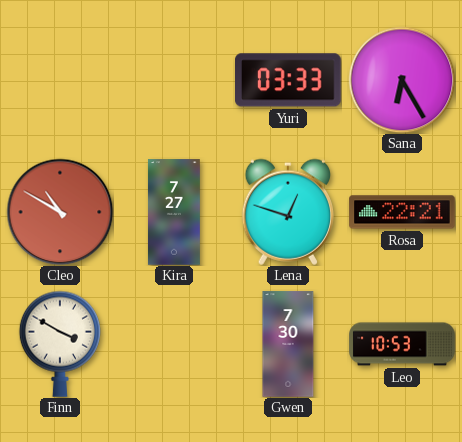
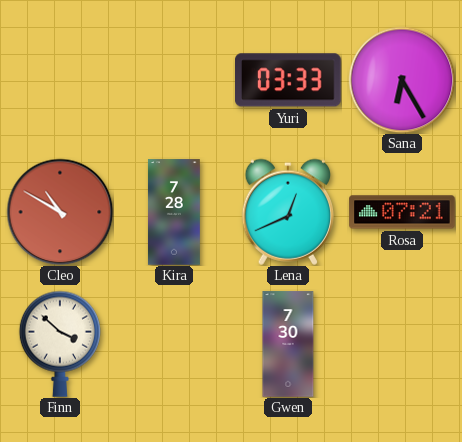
Kira: 7:27 -> 7:28
Lena: 12:48 -> 12:41
Rosa: 22:21 -> 07:21
Finn: 3:50 -> 3:52
Leo: 10:53 -> none
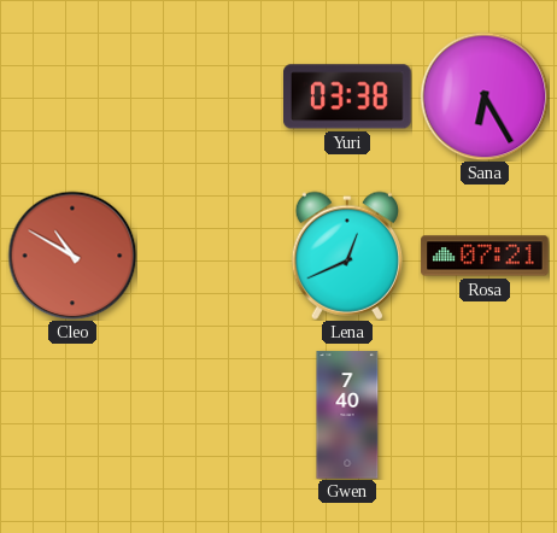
Yuri: 03:33 -> 03:38
Kira: 7:28 -> none
Finn: 3:52 -> none
Gwen: 7:30 -> 7:40
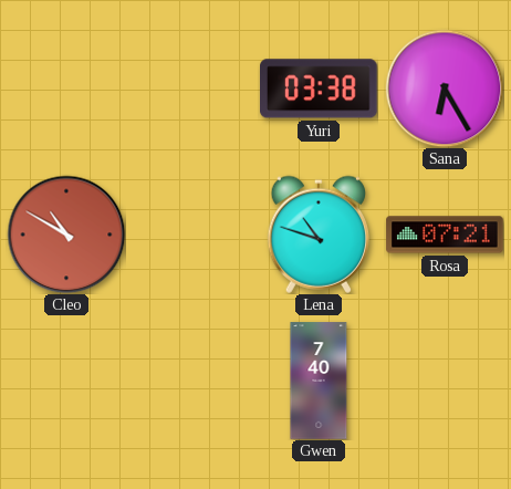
Lena: 12:41 -> 10:48
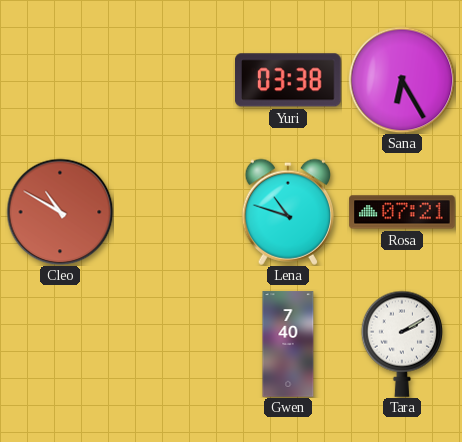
Tara: none -> 2:10
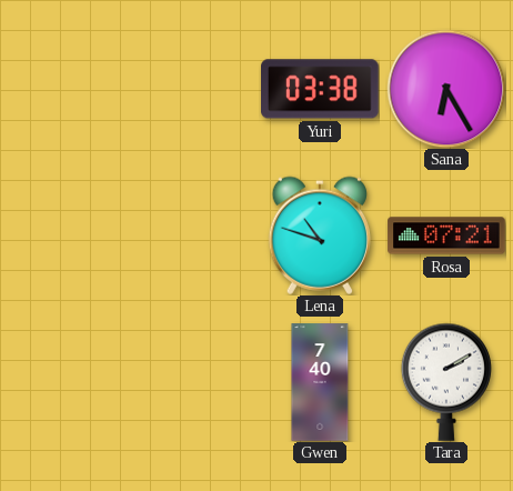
Cleo: 10:50 -> none
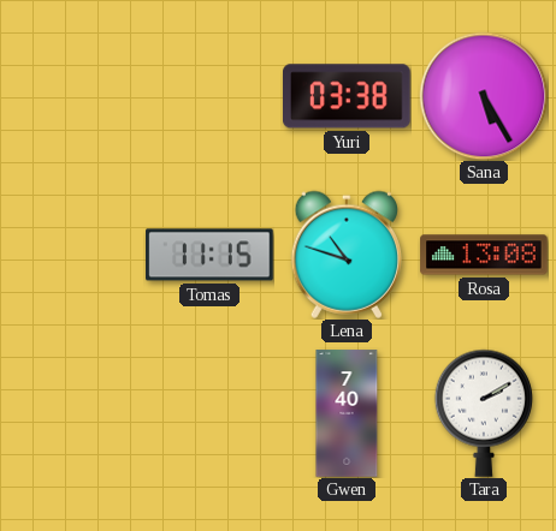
Sana: 6:25 -> 5:25
Tomas: none -> 11:15
Rosa: 07:21 -> 13:08
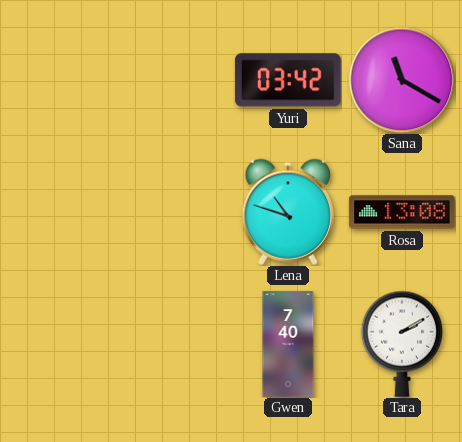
Yuri: 03:38 -> 03:42
Sana: 5:25 -> 11:20
Tomas: 11:15 -> none
